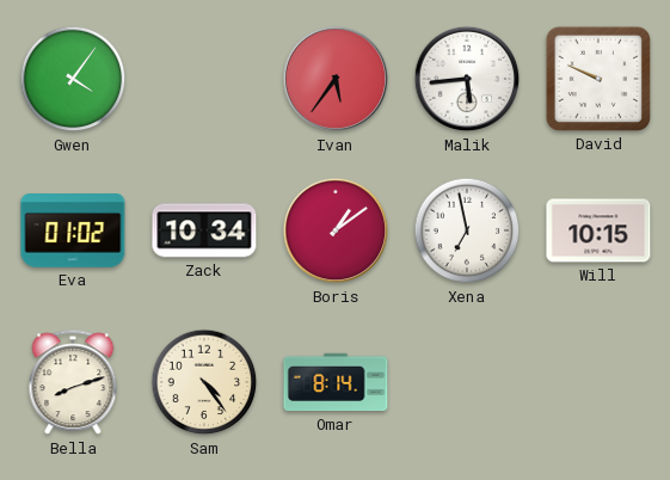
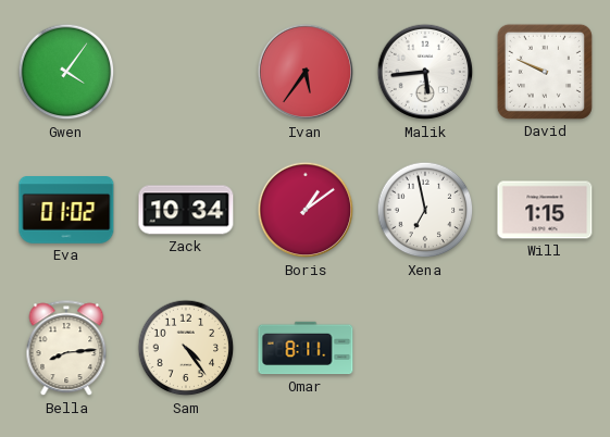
Will: 10:15 -> 1:15
Bella: 8:12 -> 8:14
Omar: 8:14 -> 8:11
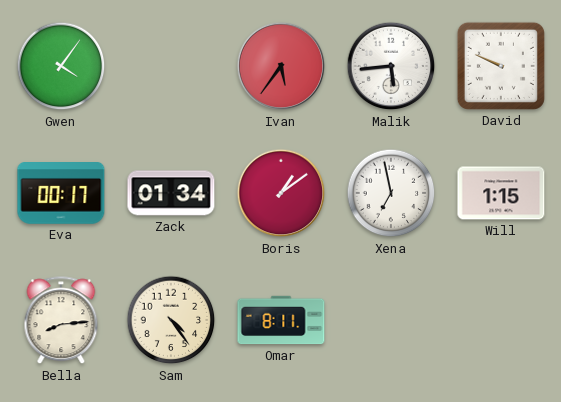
Eva: 01:02 -> 00:17
Zack: 10:34 -> 01:34
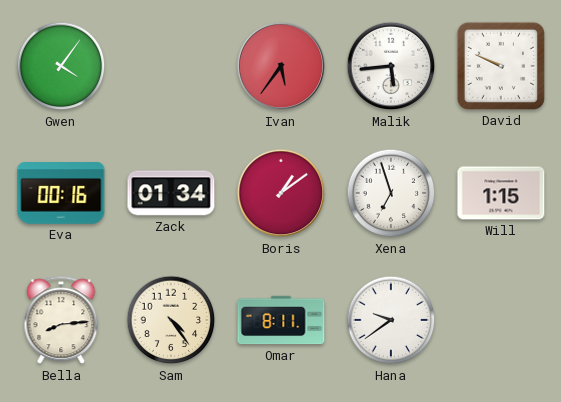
Eva: 00:17 -> 00:16
Xena: 6:58 -> 6:57
Hana: none -> 9:39
